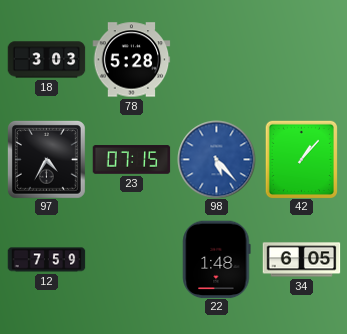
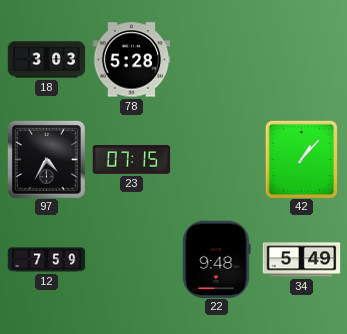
98: 5:23 -> none
22: 1:48 -> 9:48
34: 6:05 -> 5:49
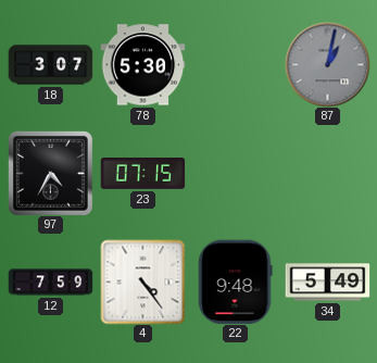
18: 3:03 -> 3:07
78: 5:28 -> 5:30
87: none -> 1:02
42: 1:07 -> none
4: none -> 4:24
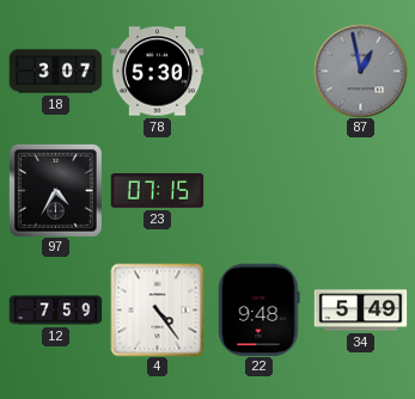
87: 1:02 -> 12:58
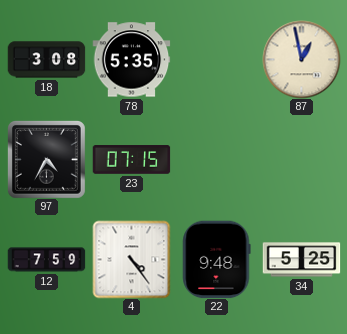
18: 3:07 -> 3:08
78: 5:30 -> 5:35
87 dial: grey -> cream
34: 5:49 -> 5:25
